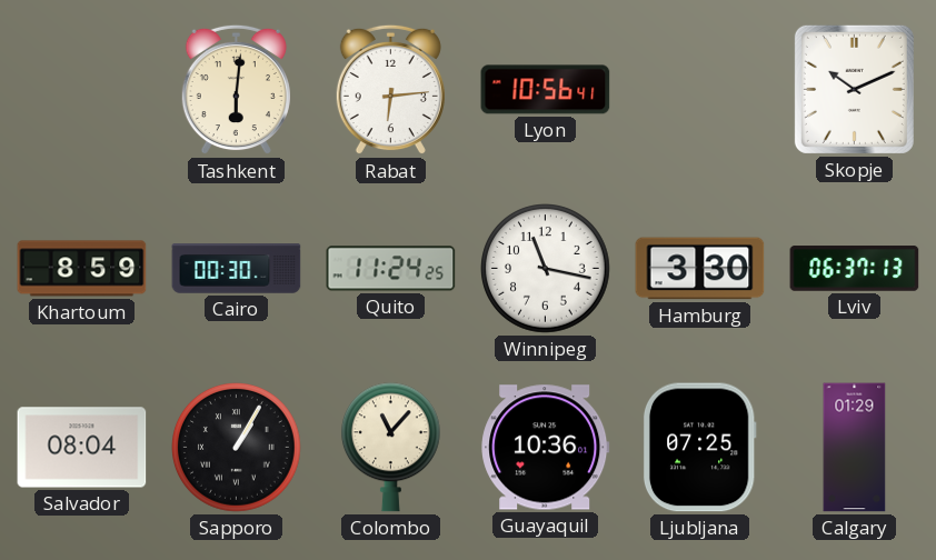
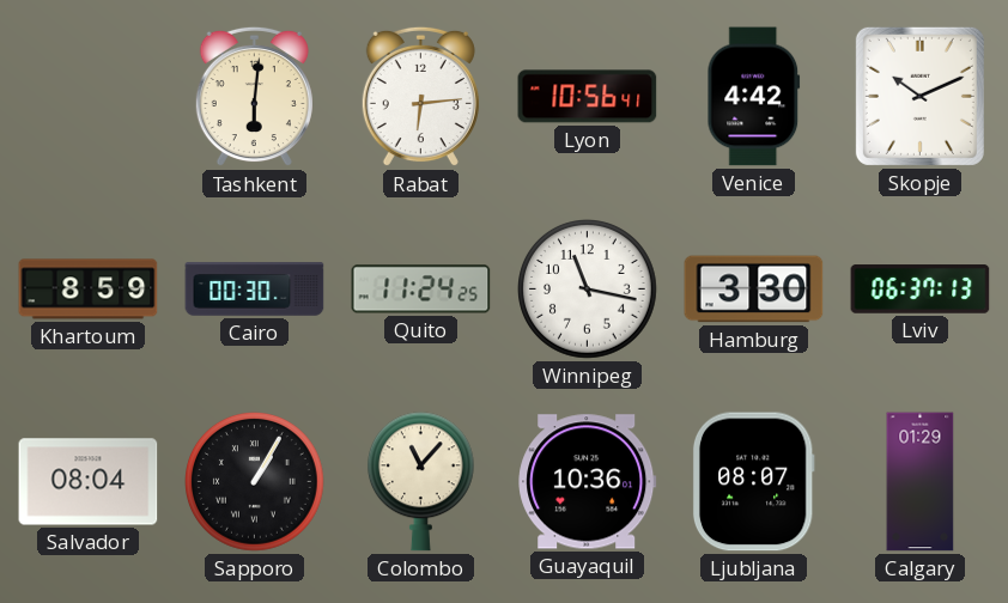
Venice: none -> 4:42
Ljubljana: 07:25 -> 08:07
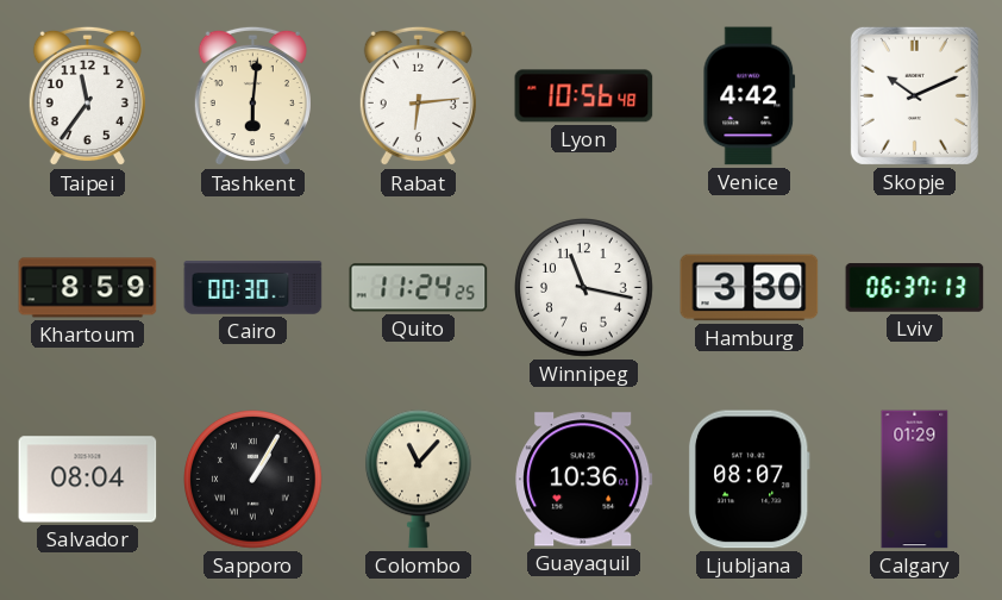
Taipei: none -> 11:36
Lyon: 10:56:41 -> 10:56:48
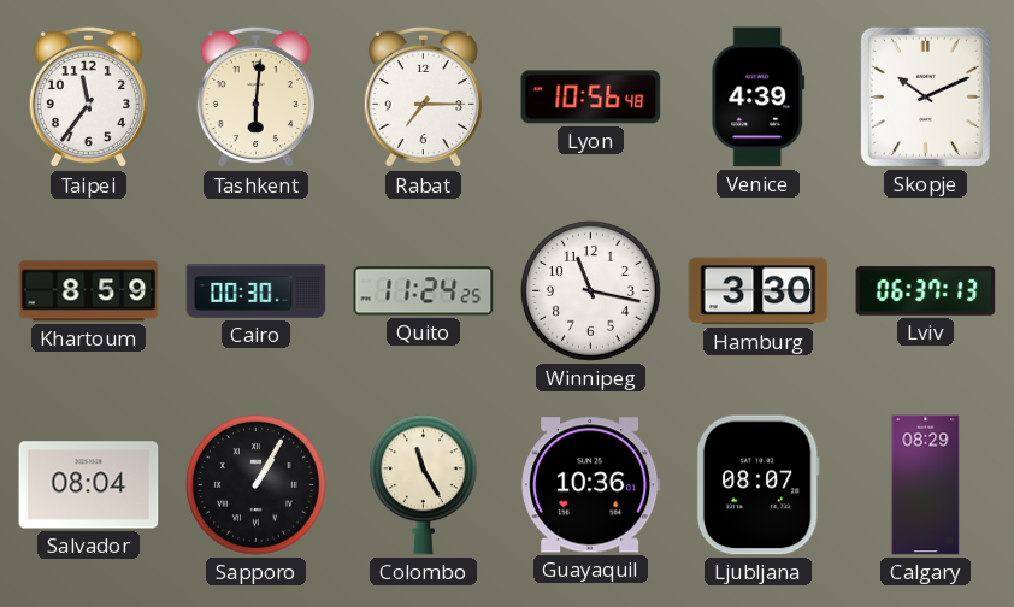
Rabat: 6:14 -> 7:15
Venice: 4:42 -> 4:39
Colombo: 11:07 -> 11:25
Calgary: 01:29 -> 08:29
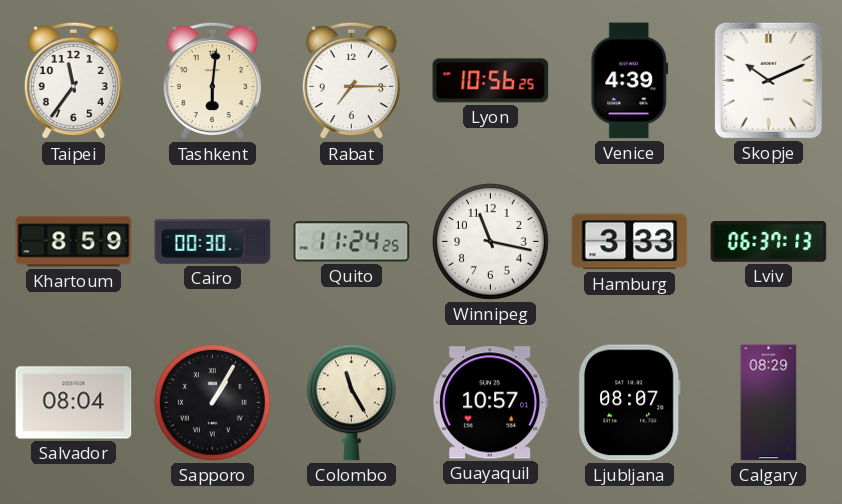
Lyon: 10:56:48 -> 10:56:25
Hamburg: 3:30 -> 3:33
Guayaquil: 10:36 -> 10:57
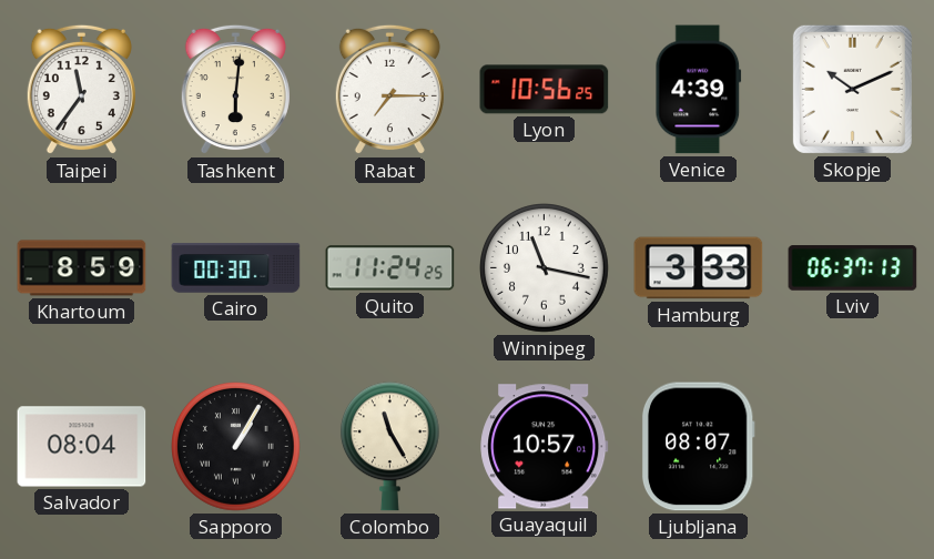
Calgary: 08:29 -> none
